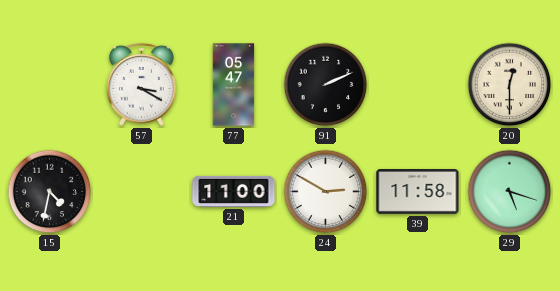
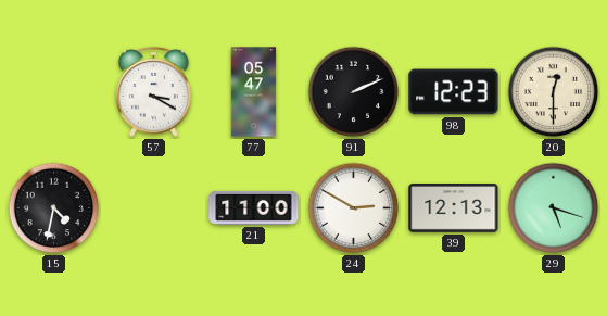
98: none -> 12:23
39: 11:58 -> 12:13
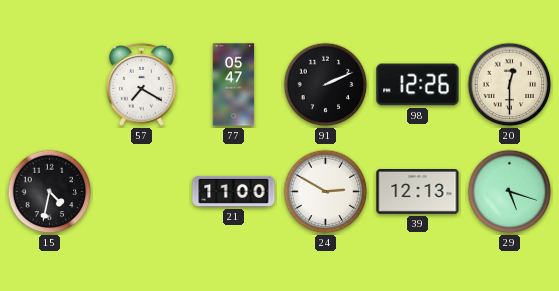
57: 3:20 -> 7:20
98: 12:23 -> 12:26
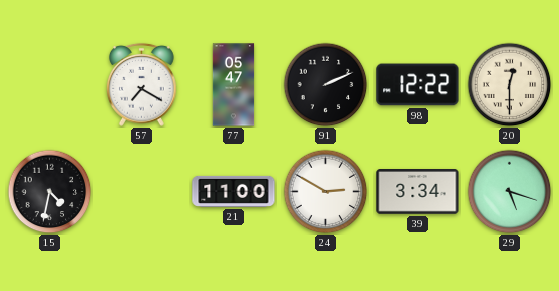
98: 12:26 -> 12:22
39: 12:13 -> 3:34
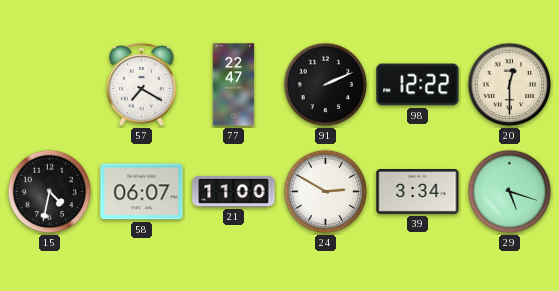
77: 05:47 -> 22:47
58: none -> 06:07
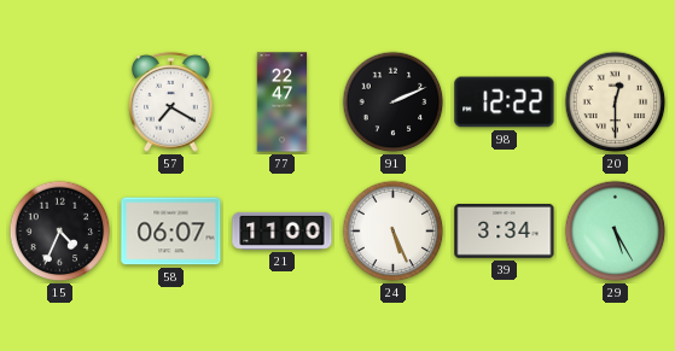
15: 4:32 -> 4:34
24: 2:50 -> 5:26
29: 5:18 -> 5:25
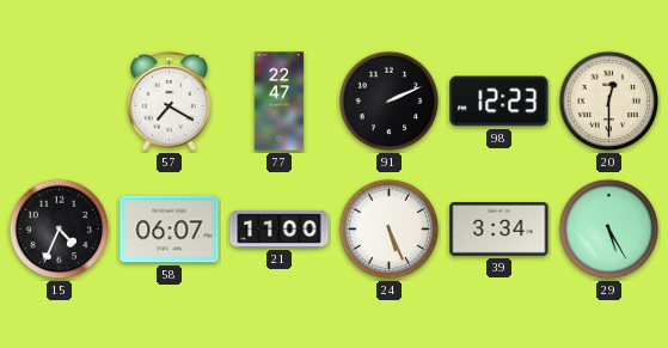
98: 12:22 -> 12:23
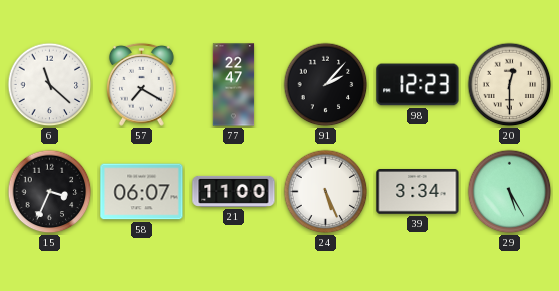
6: none -> 11:22
91: 2:11 -> 2:07
15: 4:34 -> 3:34
